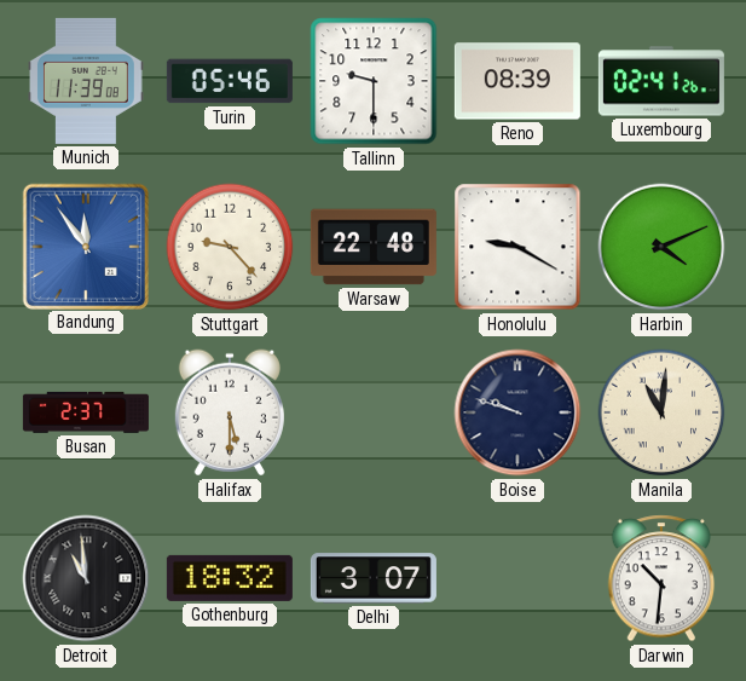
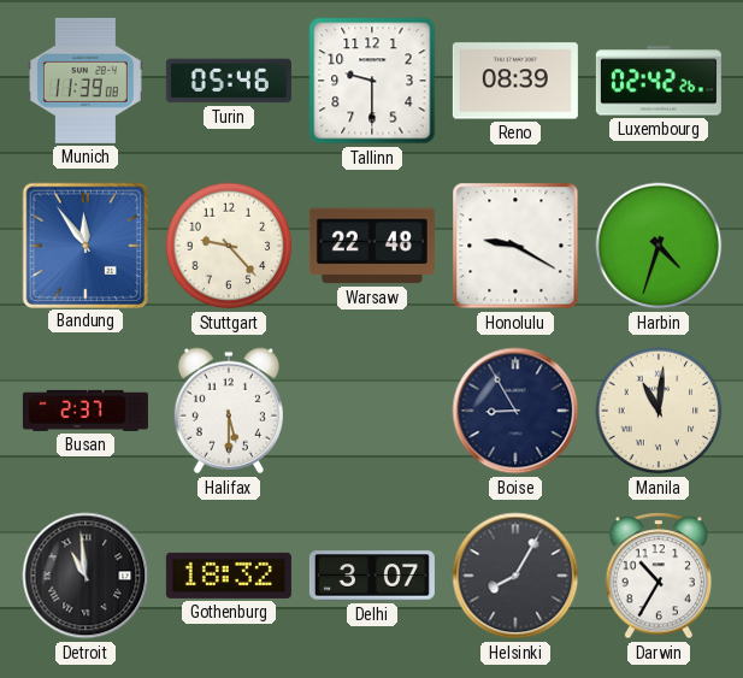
Luxembourg: 02:41 -> 02:42
Harbin: 4:11 -> 4:33
Boise: 9:48 -> 8:55
Helsinki: none -> 8:05
Darwin: 10:31 -> 10:35
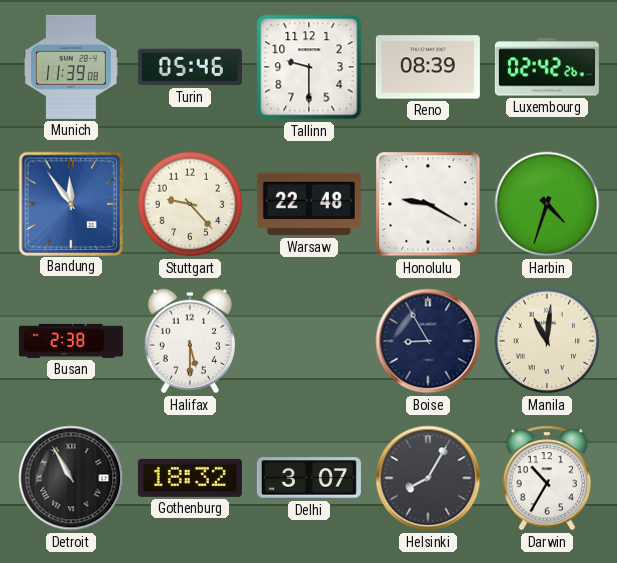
Busan: 2:37 -> 2:38
Detroit: 10:59 -> 10:55
